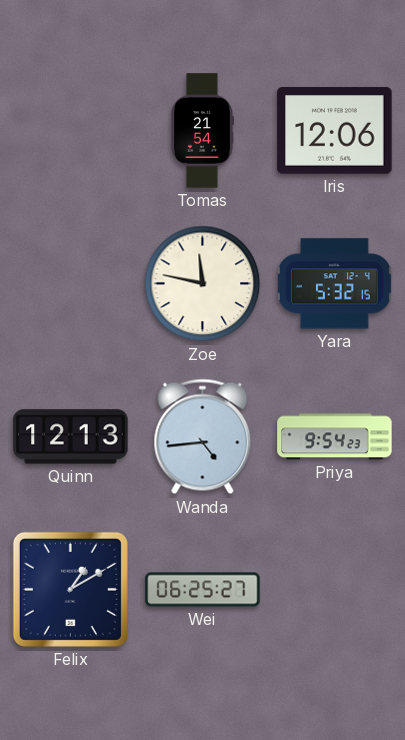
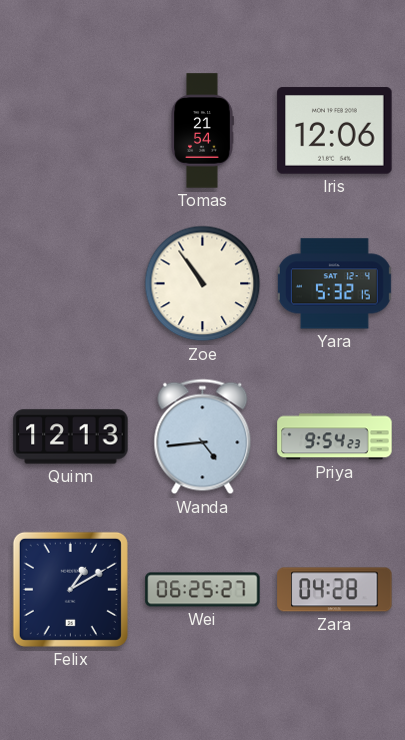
Zoe: 11:47 -> 10:54
Zara: none -> 04:28
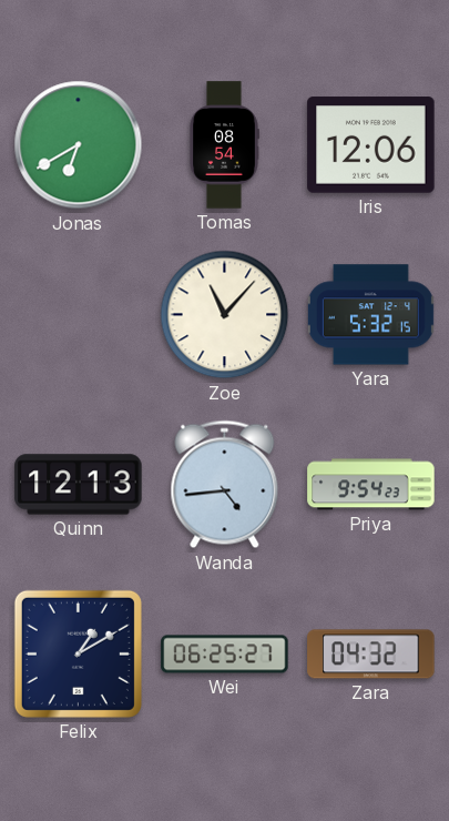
Jonas: none -> 6:40
Tomas: 21:54 -> 08:54
Zoe: 10:54 -> 11:07
Zara: 04:28 -> 04:32
